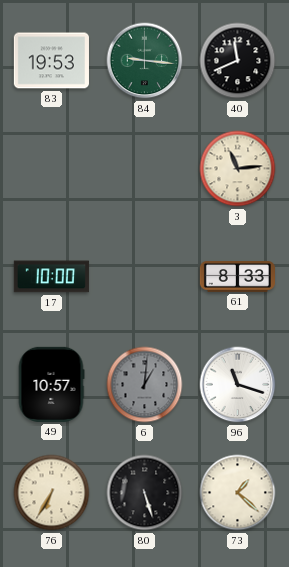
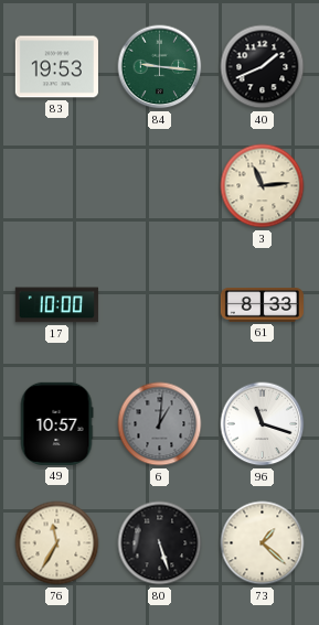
40: 11:41 -> 1:41
76: 6:35 -> 11:35
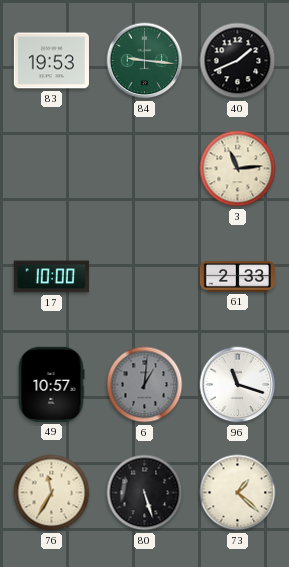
61: 8:33 -> 2:33
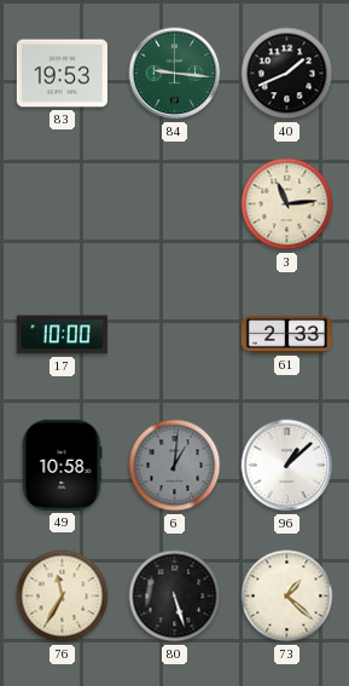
49: 10:57 -> 10:58
96: 11:18 -> 1:08
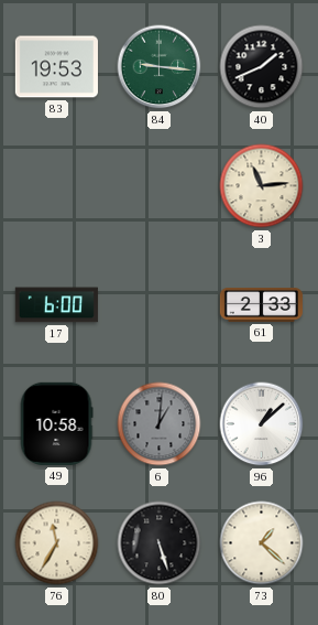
17: 10:00 -> 6:00
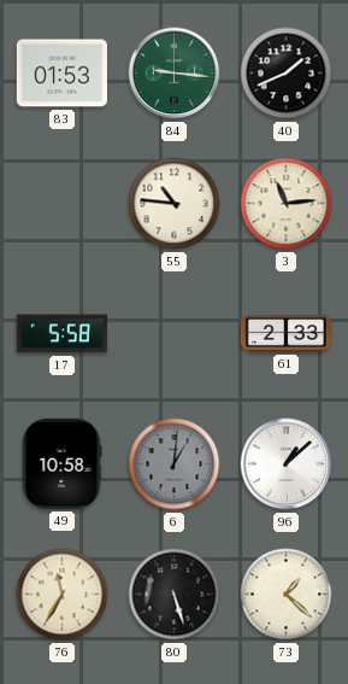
83: 19:53 -> 01:53
55: none -> 10:46
17: 6:00 -> 5:58
